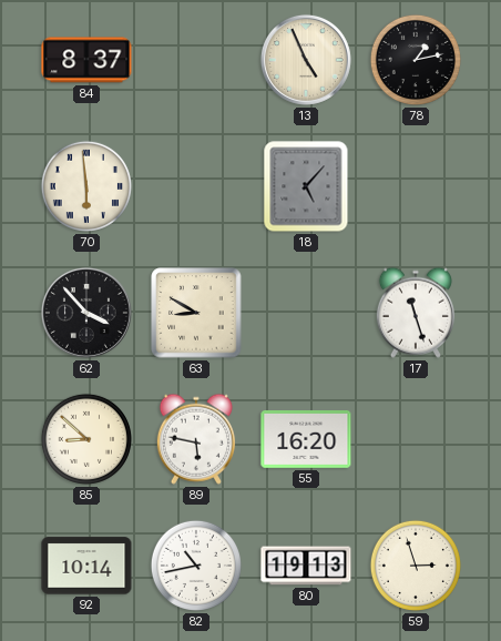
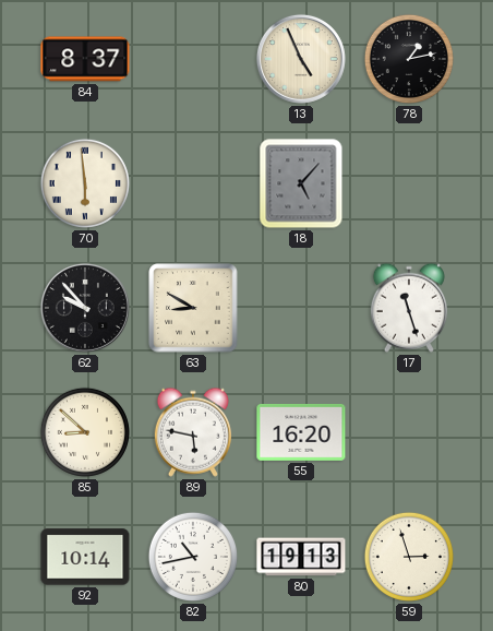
62: 3:53 -> 9:53
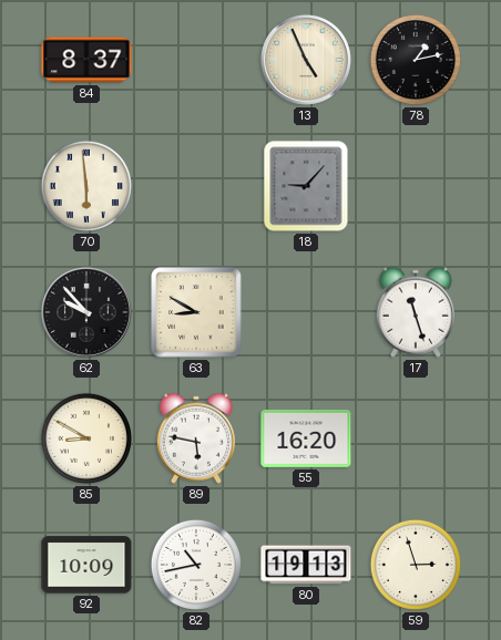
18: 5:07 -> 9:07
85: 8:52 -> 8:50
92: 10:14 -> 10:09
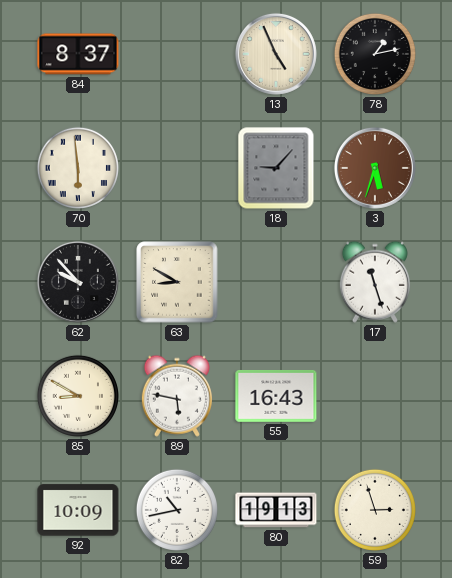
3: none -> 5:33
55: 16:20 -> 16:43
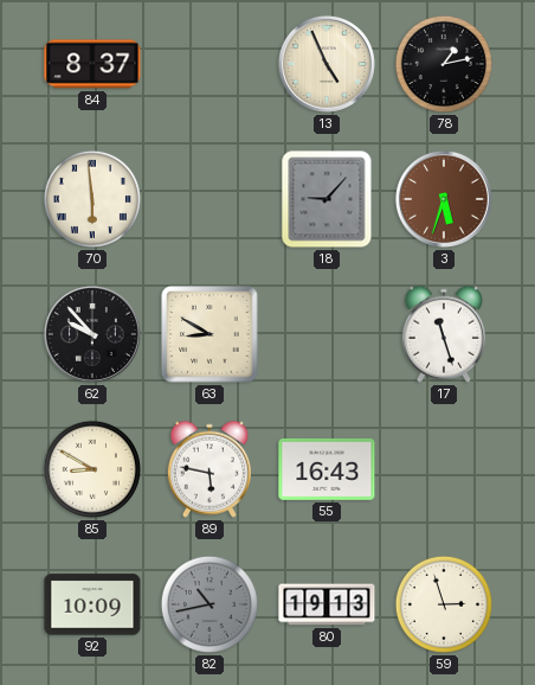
82 dial: white -> grey
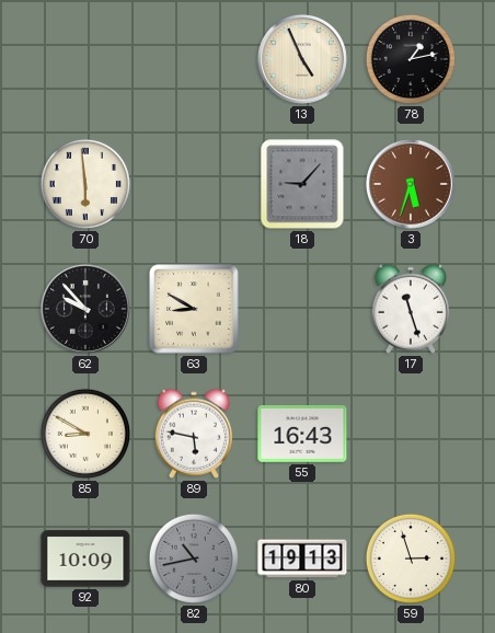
84: 8:37 -> none
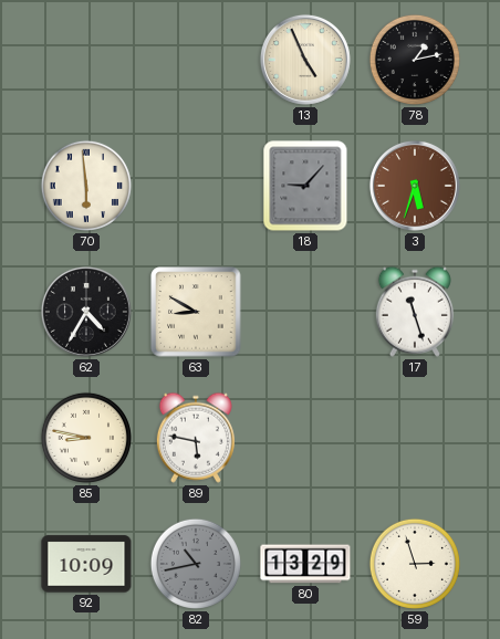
62: 9:53 -> 4:35
85: 8:50 -> 8:47
55: 16:43 -> none
80: 19:13 -> 13:29
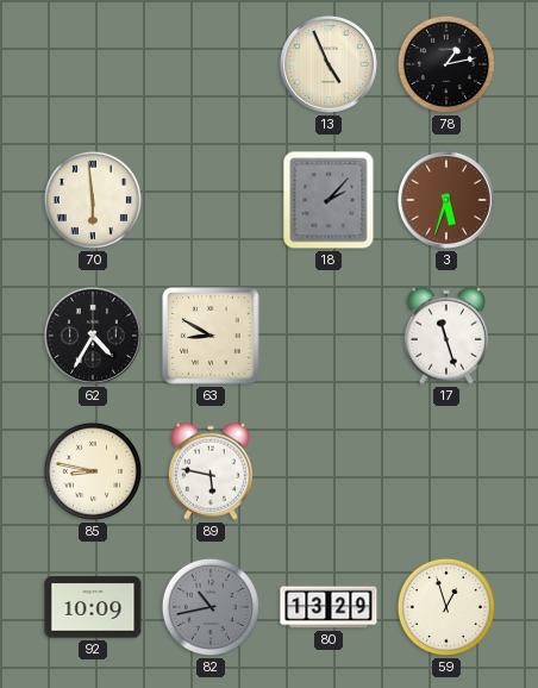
18: 9:07 -> 2:07
59: 2:57 -> 12:57
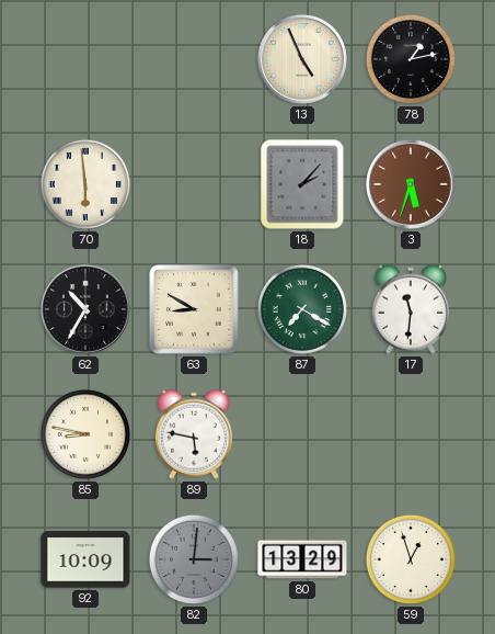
62: 4:35 -> 10:35
87: none -> 7:20
17: 11:27 -> 11:31
82: 10:43 -> 3:01
